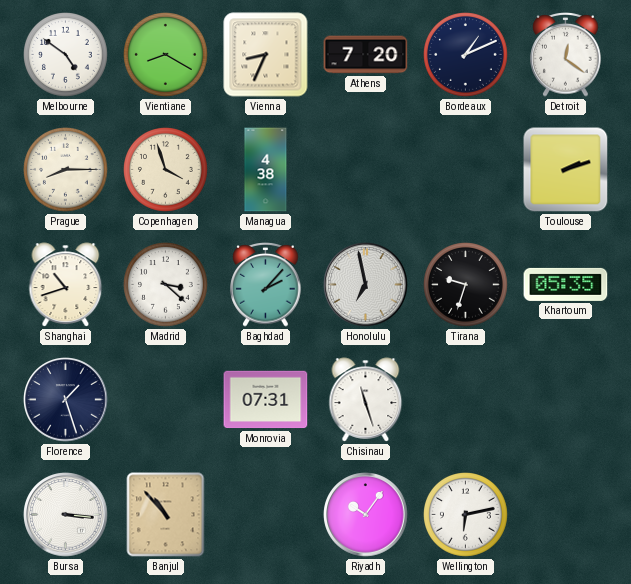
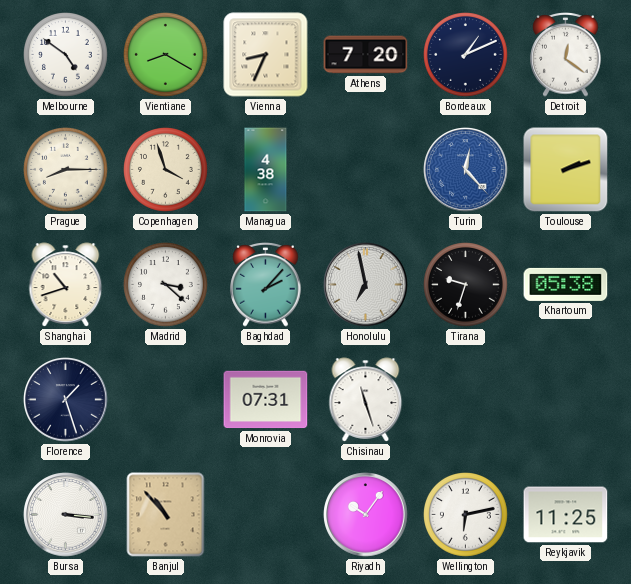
Turin: none -> 12:23
Khartoum: 05:35 -> 05:38
Reykjavik: none -> 11:25
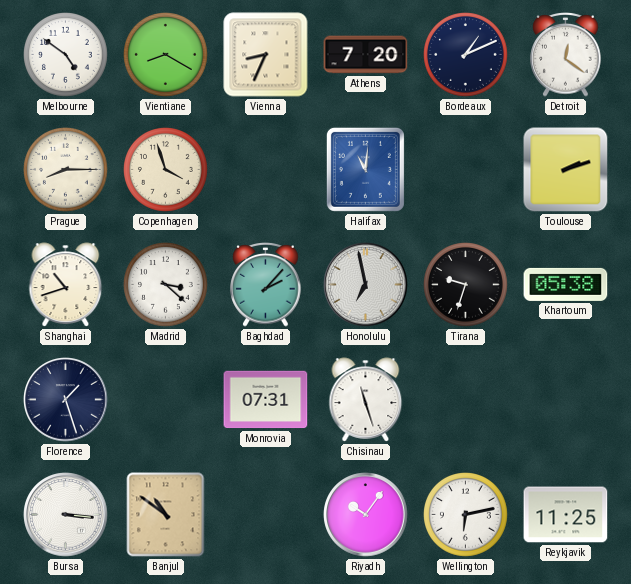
Managua: 4:38 -> none
Halifax: none -> 11:01
Turin: 12:23 -> none
Banjul: 10:53 -> 10:51
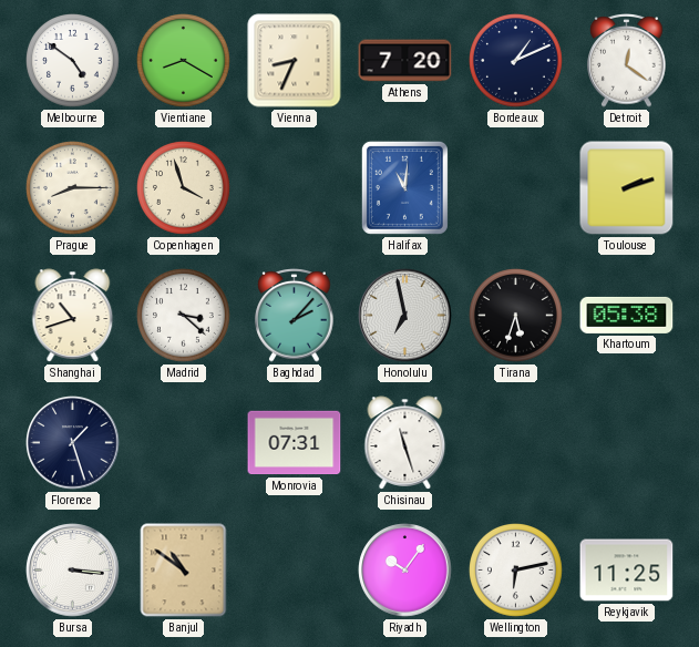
Tirana: 9:33 -> 5:33
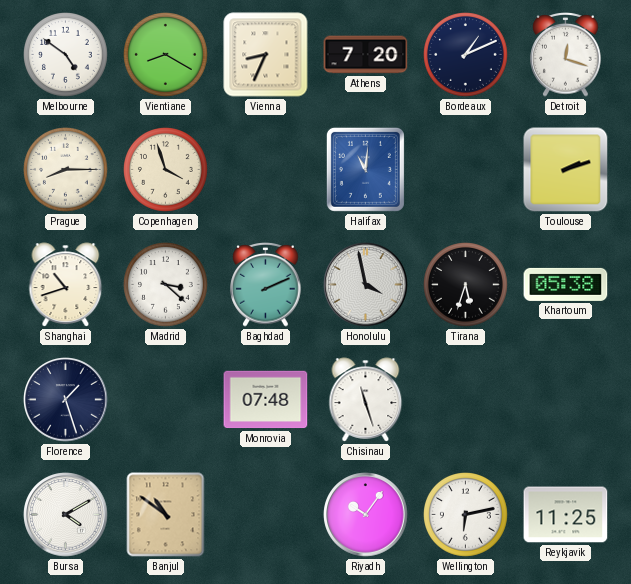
Detroit: 12:21 -> 12:18
Baghdad: 2:07 -> 2:11
Honolulu: 6:58 -> 3:58
Monrovia: 07:31 -> 07:48
Bursa: 3:16 -> 4:10
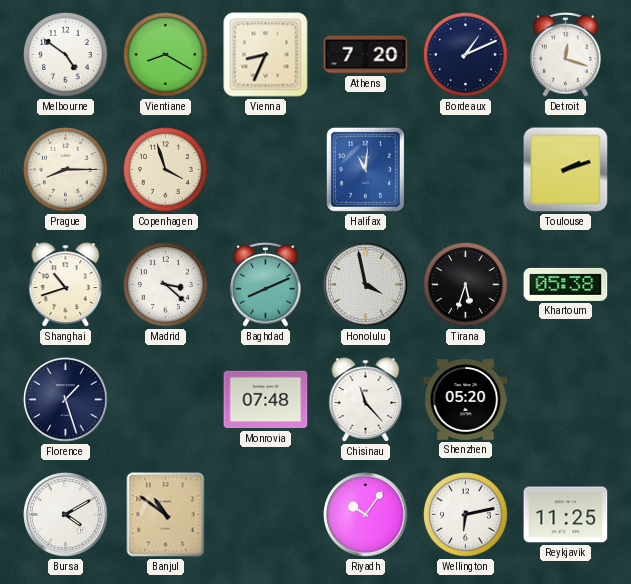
Baghdad: 2:11 -> 8:11
Chisinau: 11:27 -> 11:23
Shenzhen: none -> 05:20
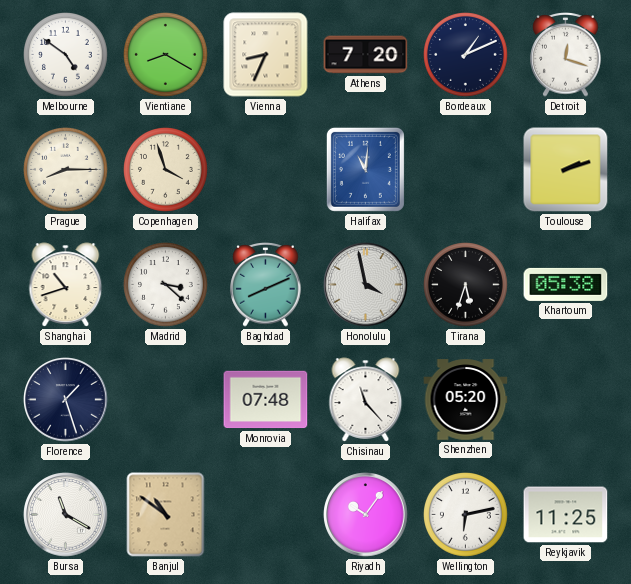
Bursa: 4:10 -> 11:20
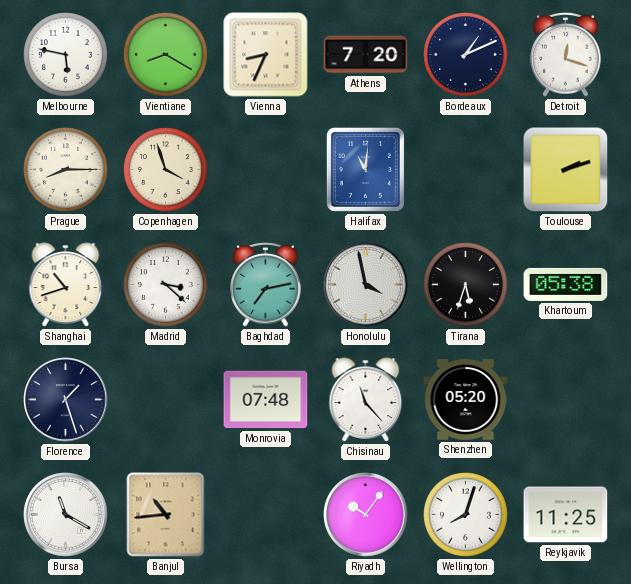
Melbourne: 4:51 -> 5:47
Baghdad: 8:11 -> 7:13
Banjul: 10:51 -> 10:44
Wellington: 6:13 -> 8:03
